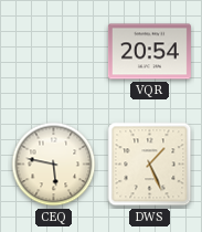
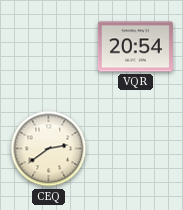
CEQ: 5:47 -> 2:39
DWS: 1:26 -> none
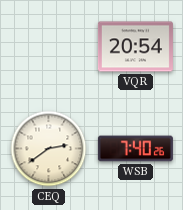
WSB: none -> 7:40
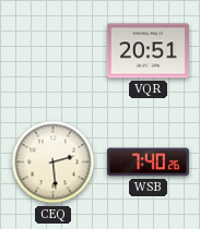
VQR: 20:54 -> 20:51
CEQ: 2:39 -> 2:29
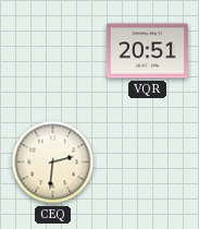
CEQ: 2:29 -> 2:31
WSB: 7:40 -> none
